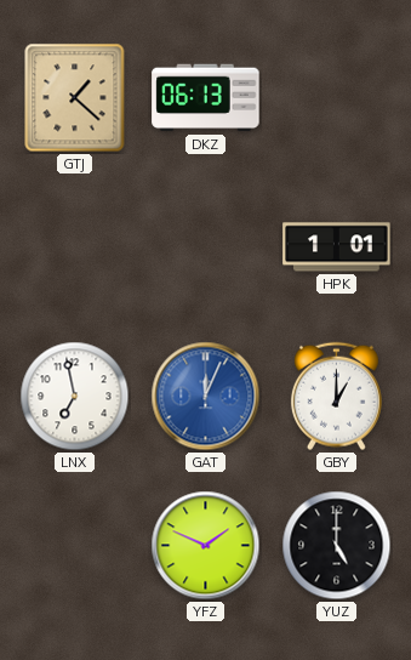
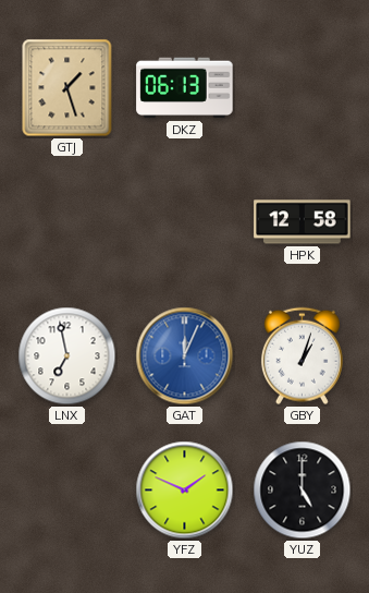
GTJ: 1:22 -> 1:27
HPK: 1:01 -> 12:58
GBY: 1:00 -> 1:03
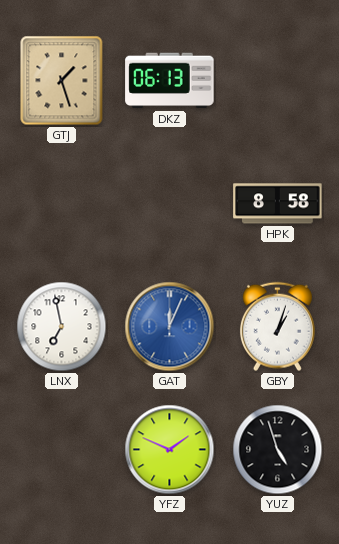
HPK: 12:58 -> 8:58
YUZ: 5:00 -> 4:57
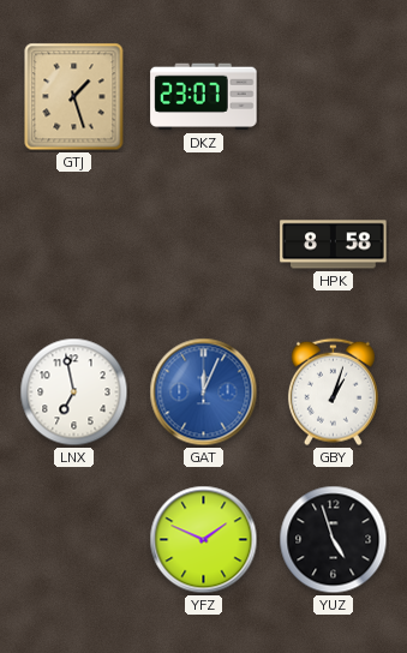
DKZ: 06:13 -> 23:07
